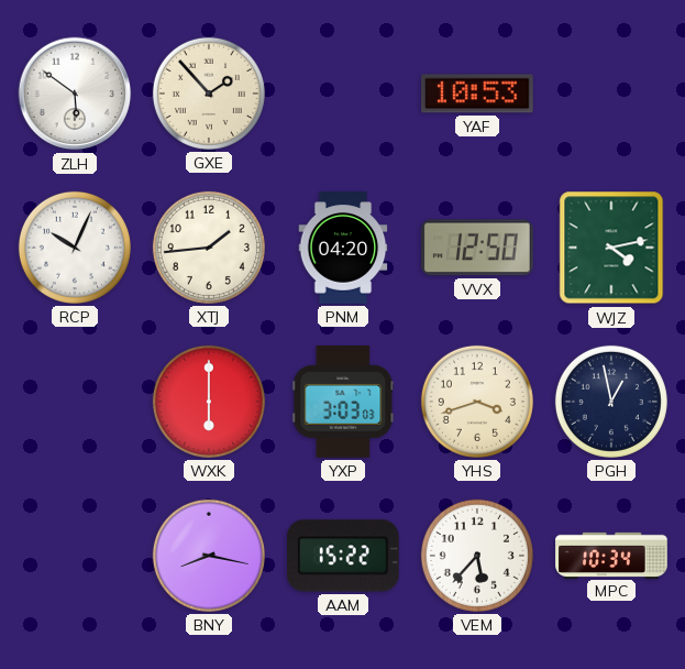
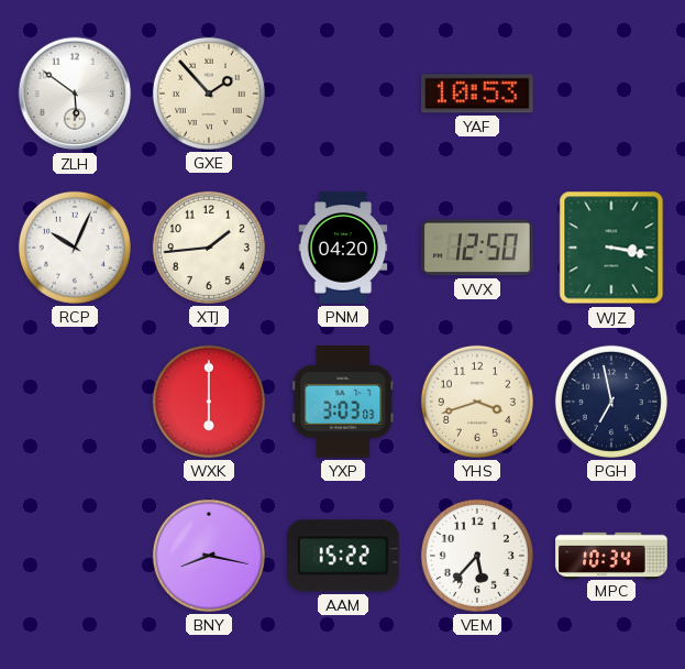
WJZ: 4:13 -> 3:17
PGH: 12:58 -> 6:58
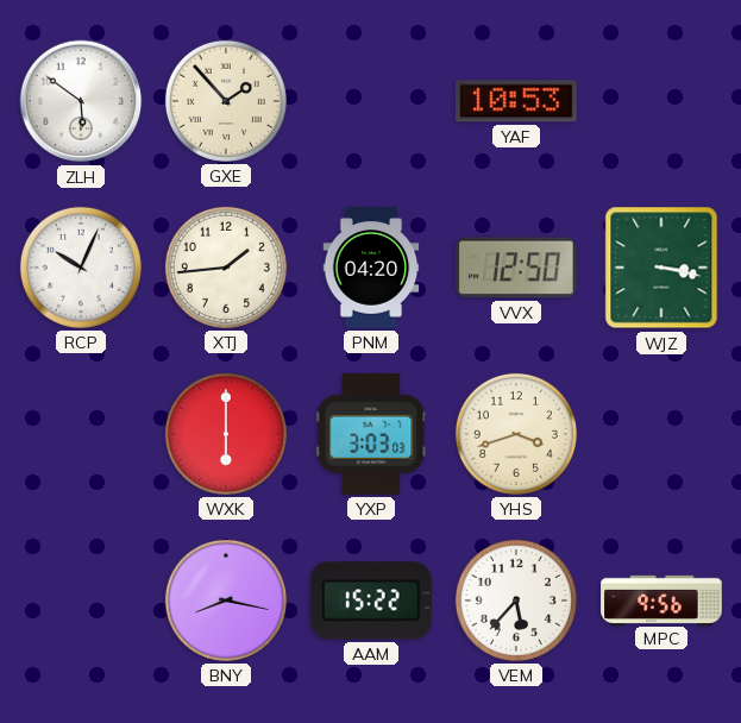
PGH: 6:58 -> none
MPC: 10:34 -> 9:56
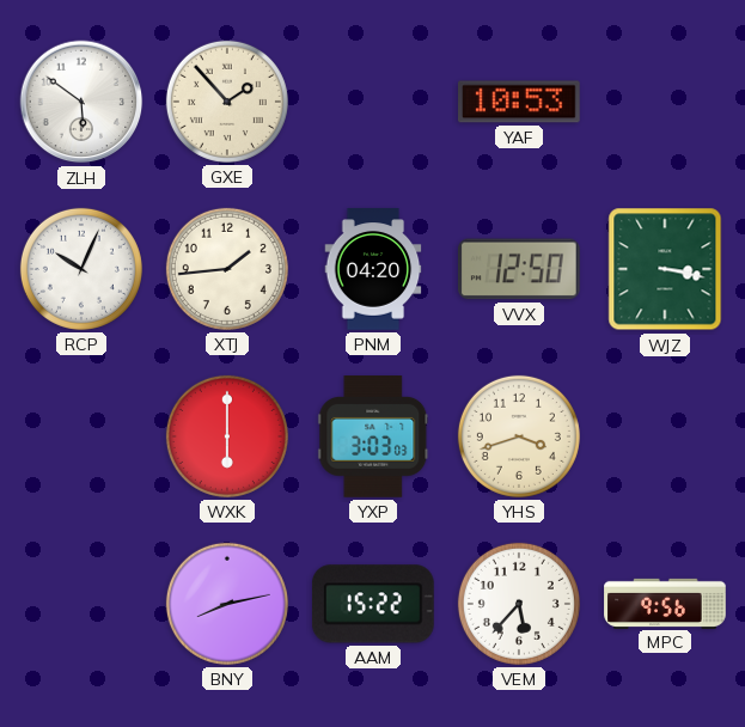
BNY: 8:17 -> 8:13
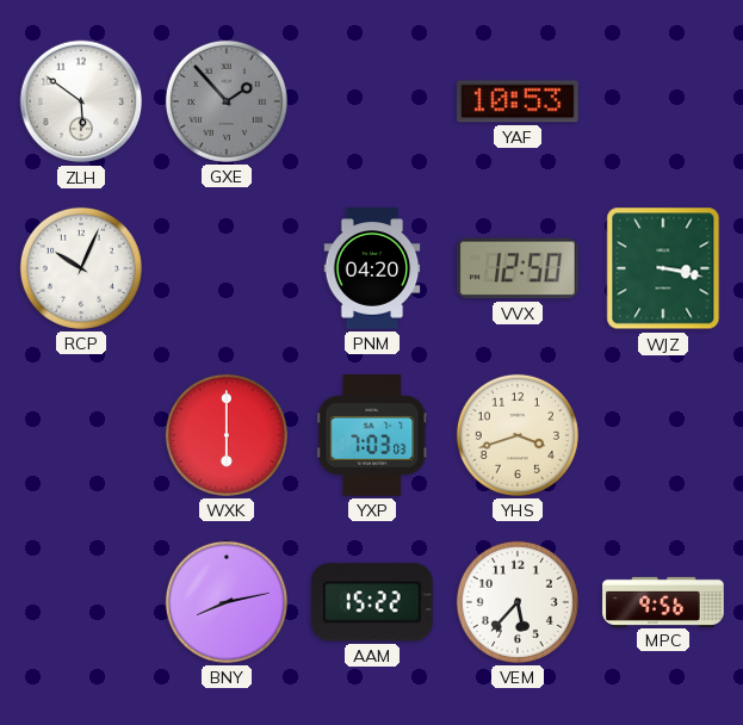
GXE dial: cream -> grey
XTJ: 1:44 -> none
YXP: 3:03 -> 7:03
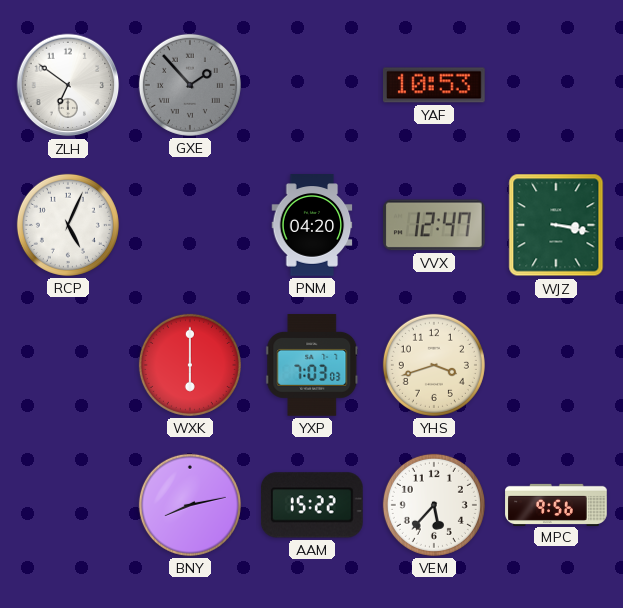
ZLH: 5:51 -> 6:51
RCP: 10:04 -> 5:04
VVX: 12:50 -> 12:47
